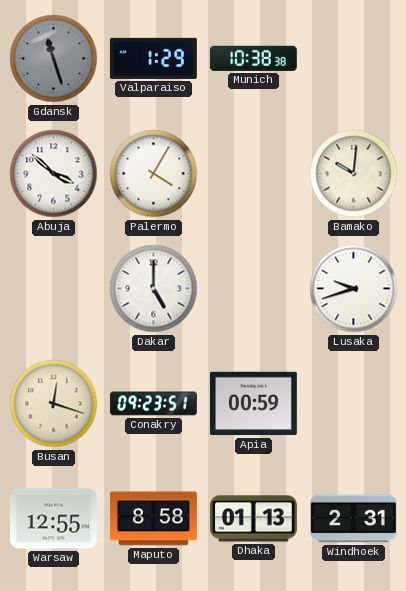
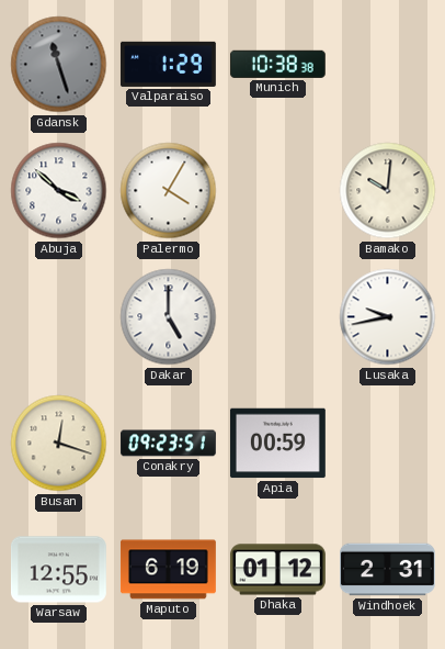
Lusaka: 9:42 -> 9:43
Maputo: 8:58 -> 6:19
Dhaka: 01:13 -> 01:12
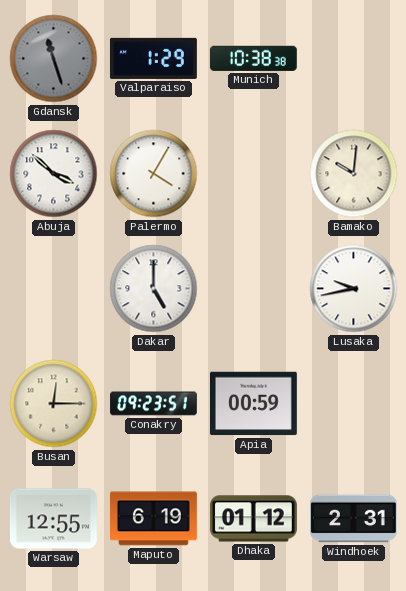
Busan: 12:18 -> 12:15
